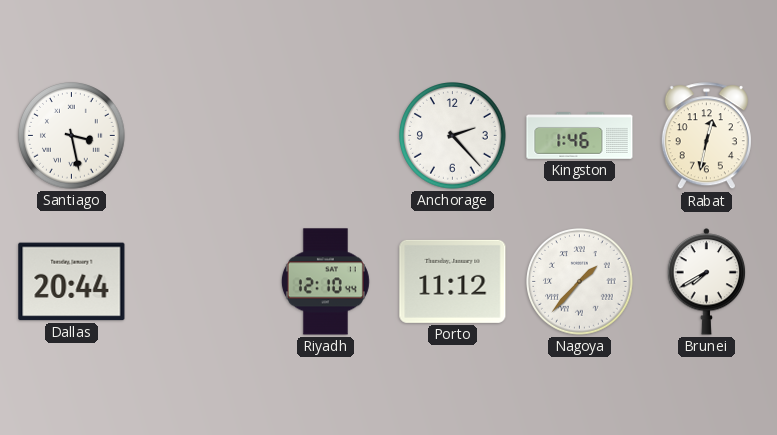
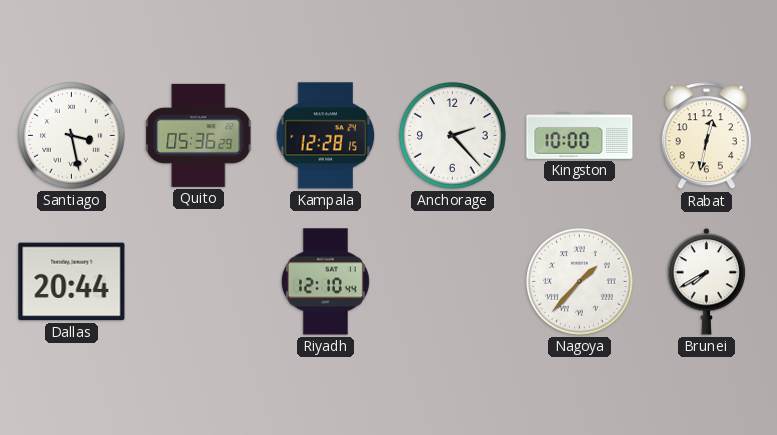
Quito: none -> 05:36
Kampala: none -> 12:28
Kingston: 1:46 -> 10:00
Porto: 11:12 -> none
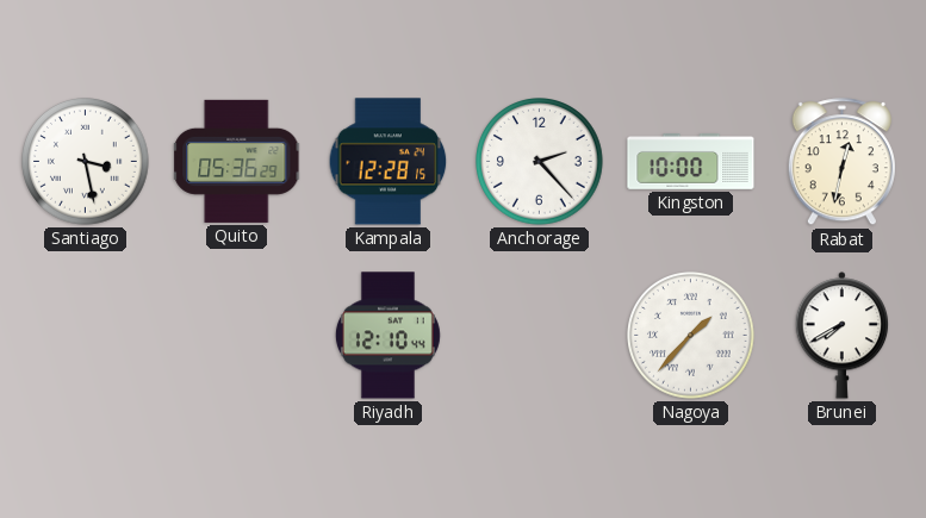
Dallas: 20:44 -> none
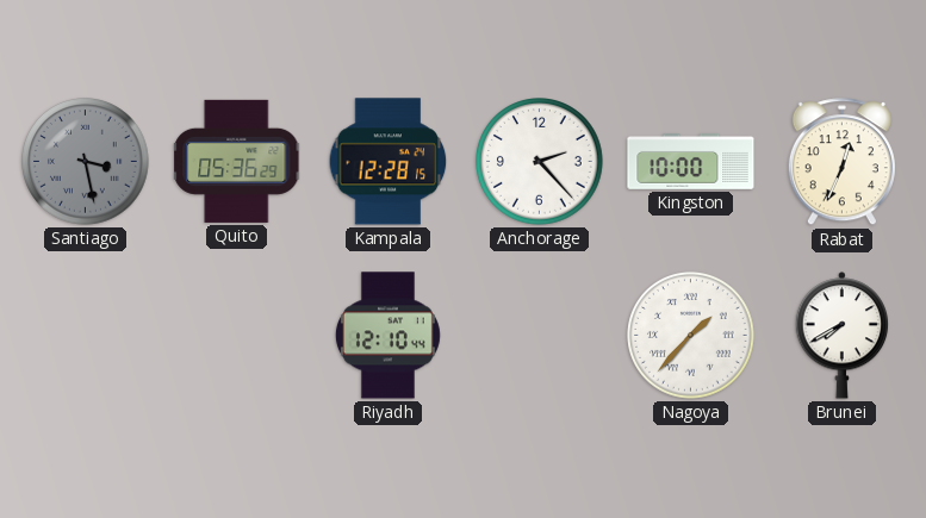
Santiago dial: white -> grey
Rabat: 12:32 -> 12:34
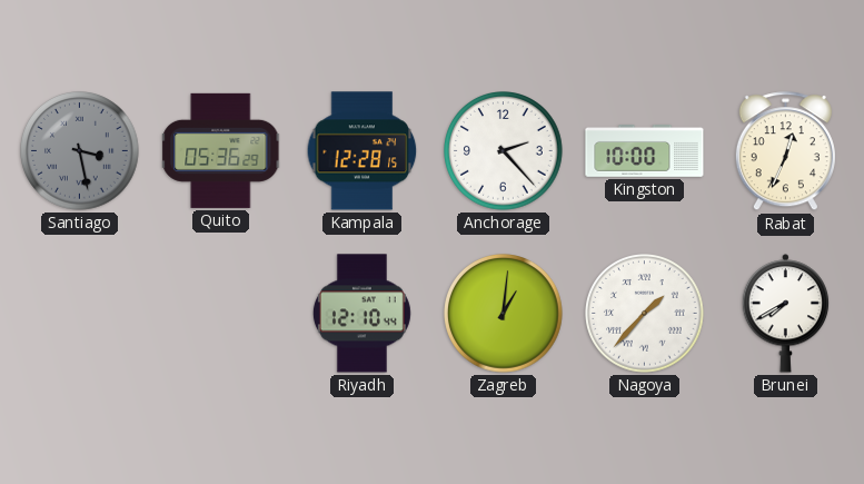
Zagreb: none -> 1:01
